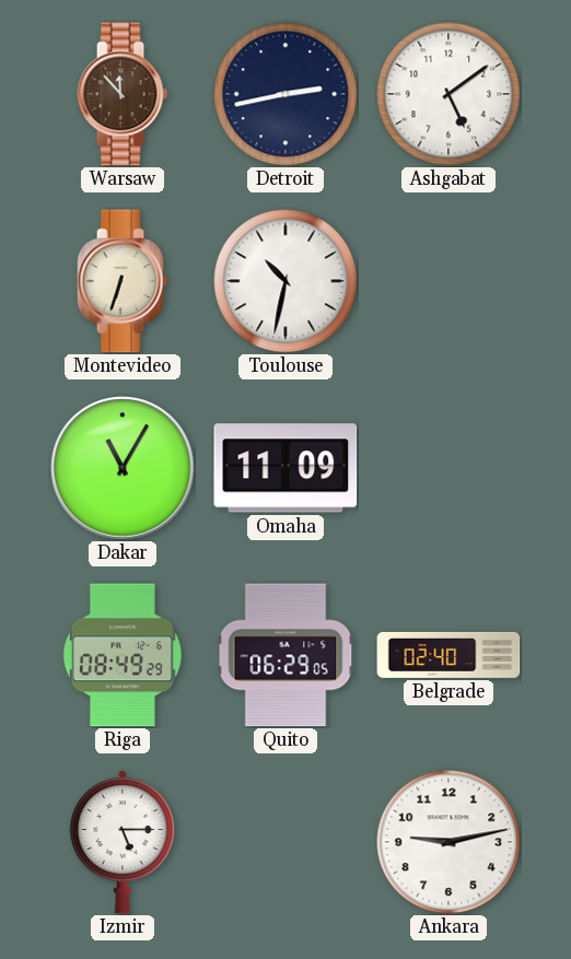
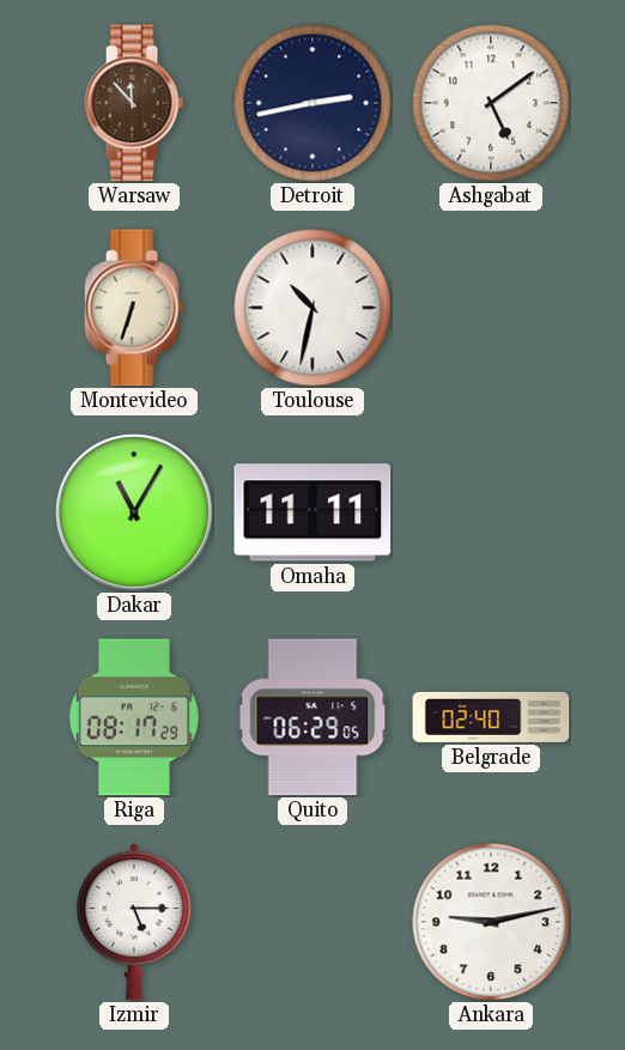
Omaha: 11:09 -> 11:11
Riga: 08:49 -> 08:17
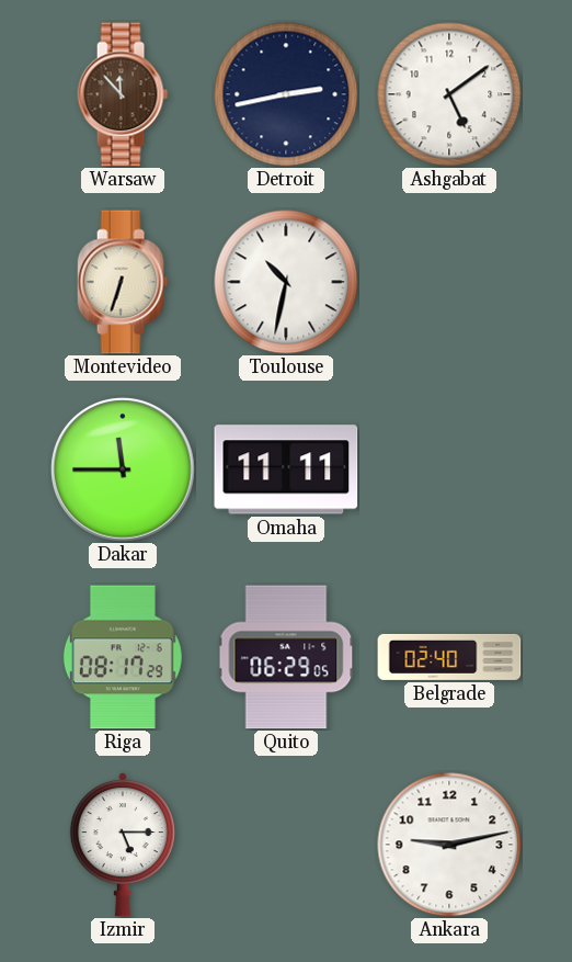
Dakar: 11:05 -> 11:45
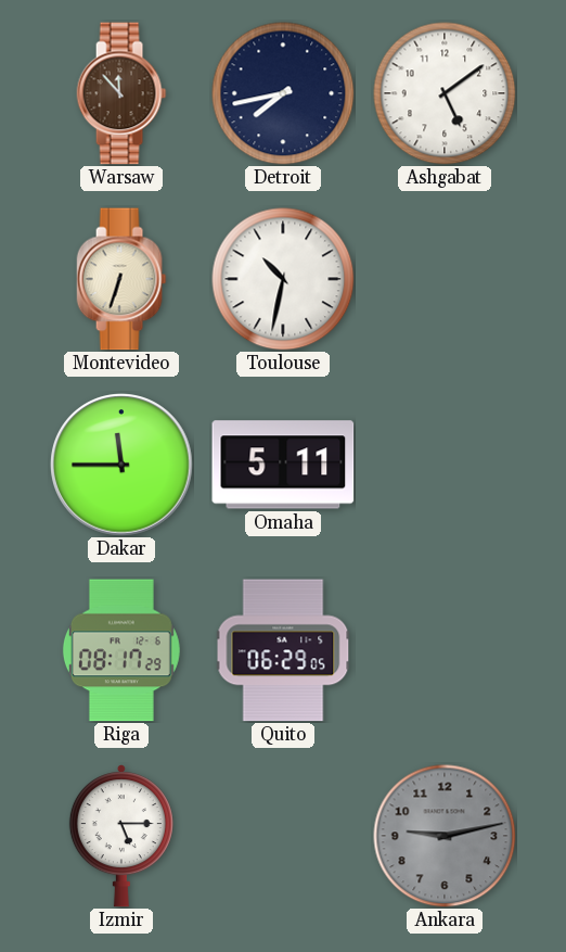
Detroit: 2:43 -> 7:43
Omaha: 11:11 -> 5:11
Belgrade: 02:40 -> none
Ankara dial: white -> grey
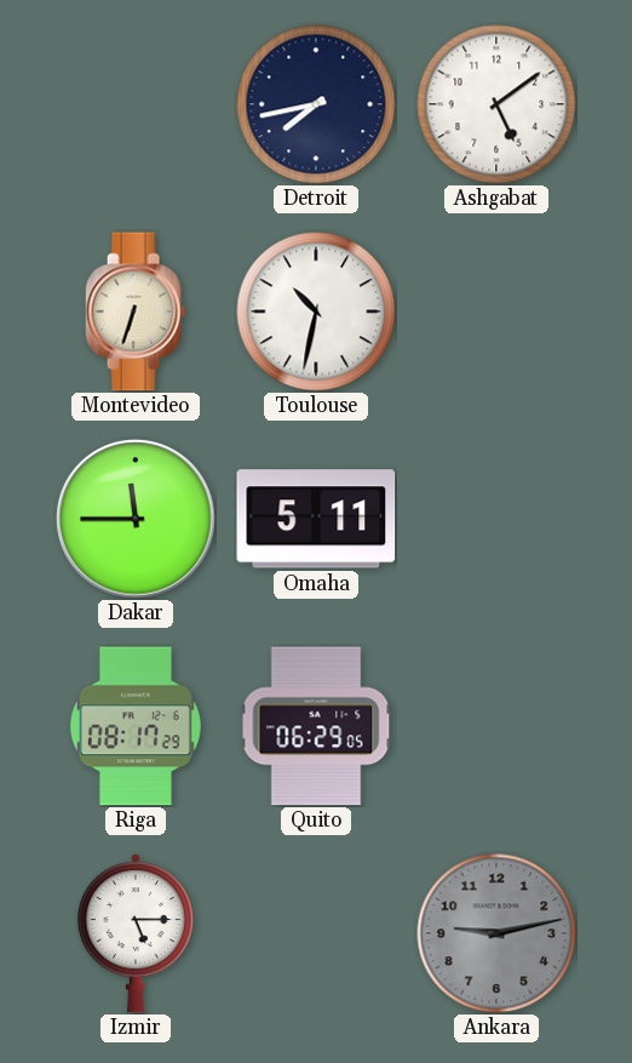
Warsaw: 11:53 -> none
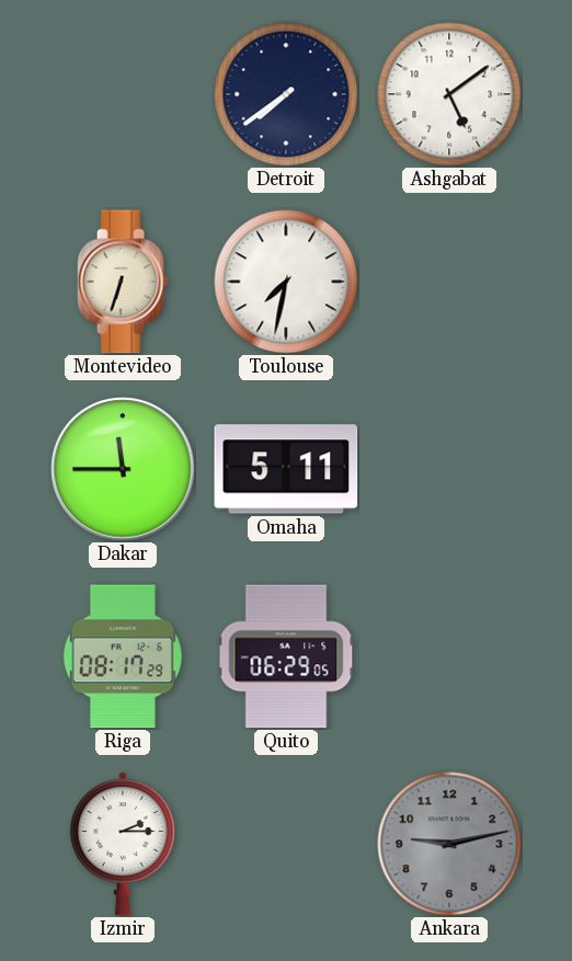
Detroit: 7:43 -> 7:39
Toulouse: 10:32 -> 7:32
Izmir: 5:15 -> 2:15
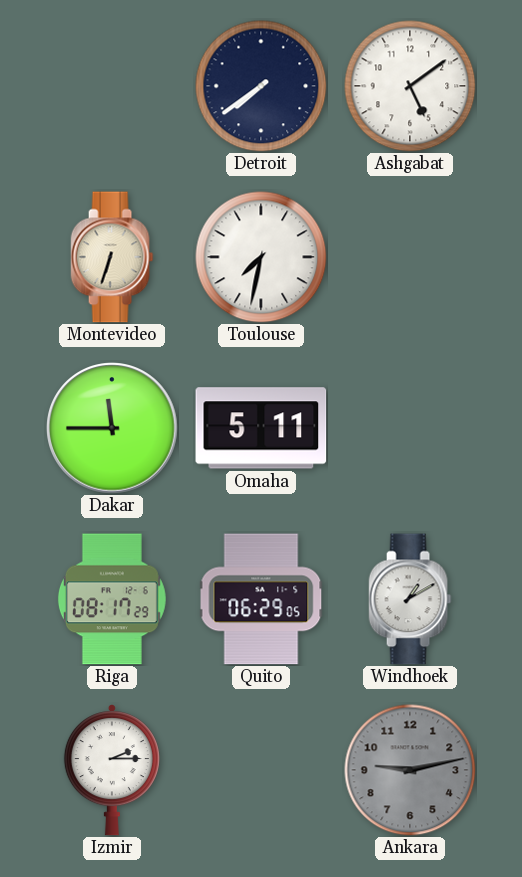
Windhoek: none -> 1:10
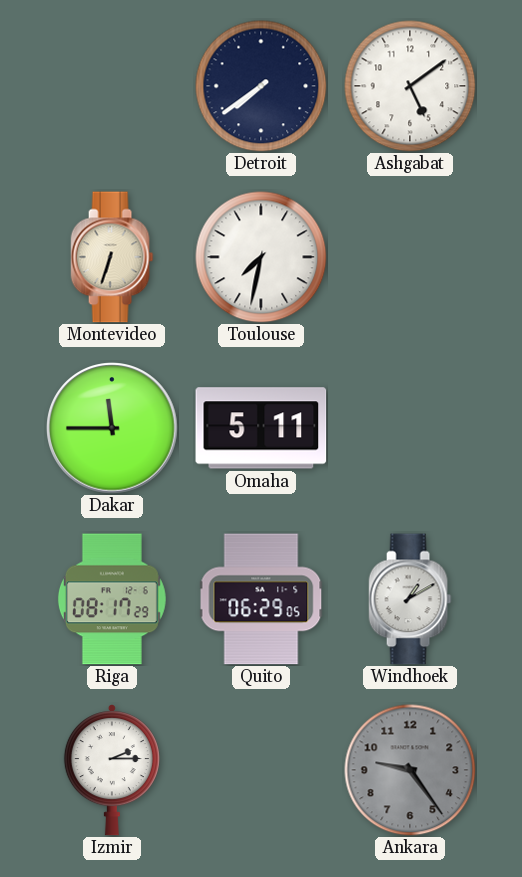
Ankara: 9:13 -> 9:24
